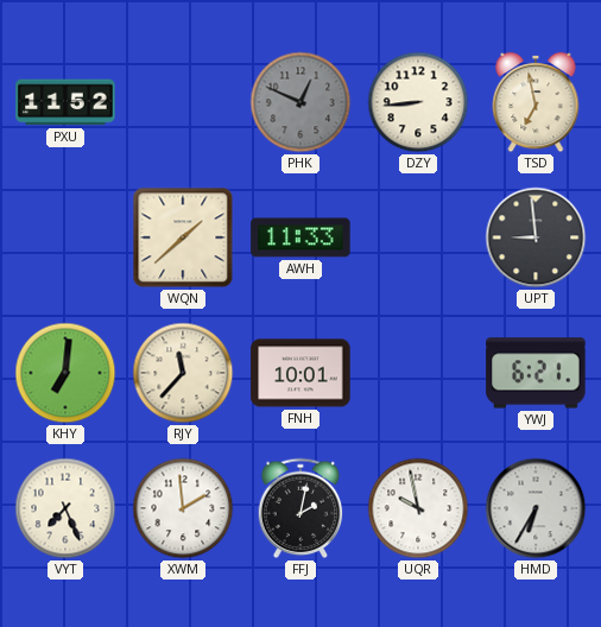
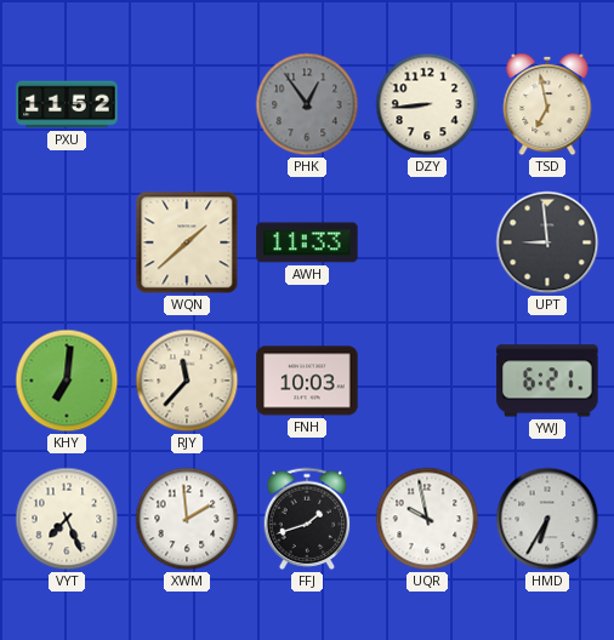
PHK: 12:49 -> 12:54
FNH: 10:01 -> 10:03
FFJ: 2:02 -> 1:42
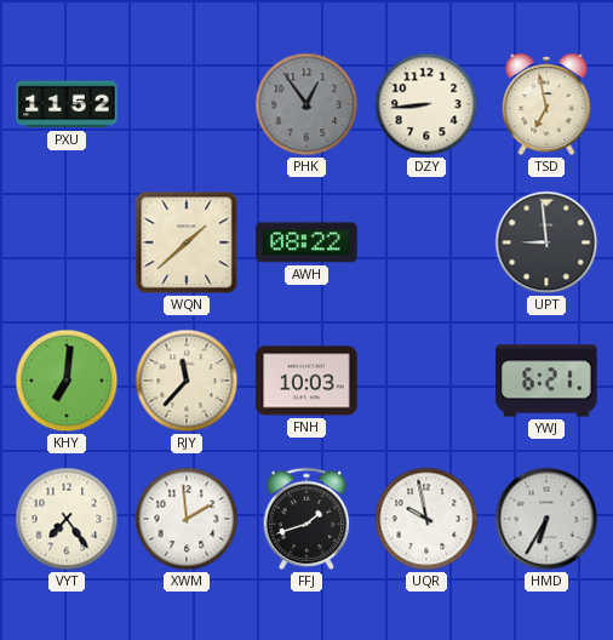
AWH: 11:33 -> 08:22
VYT: 7:26 -> 7:24
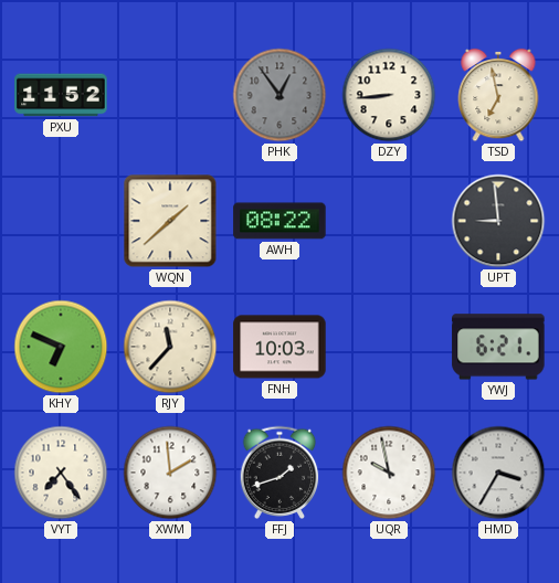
KHY: 7:01 -> 6:49
HMD: 6:35 -> 3:35
